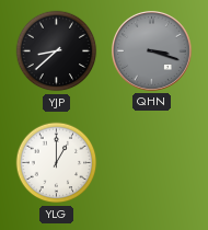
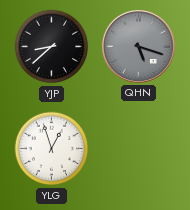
QHN: 3:18 -> 5:18
YLG: 1:00 -> 12:57
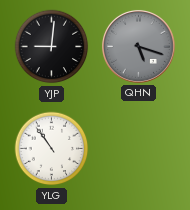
YJP: 8:38 -> 9:01
YLG: 12:57 -> 10:54
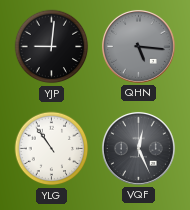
QHN: 5:18 -> 5:16
VQF: none -> 12:26
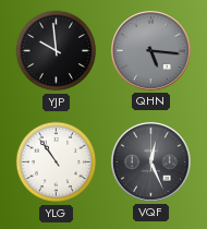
YJP: 9:01 -> 9:59
